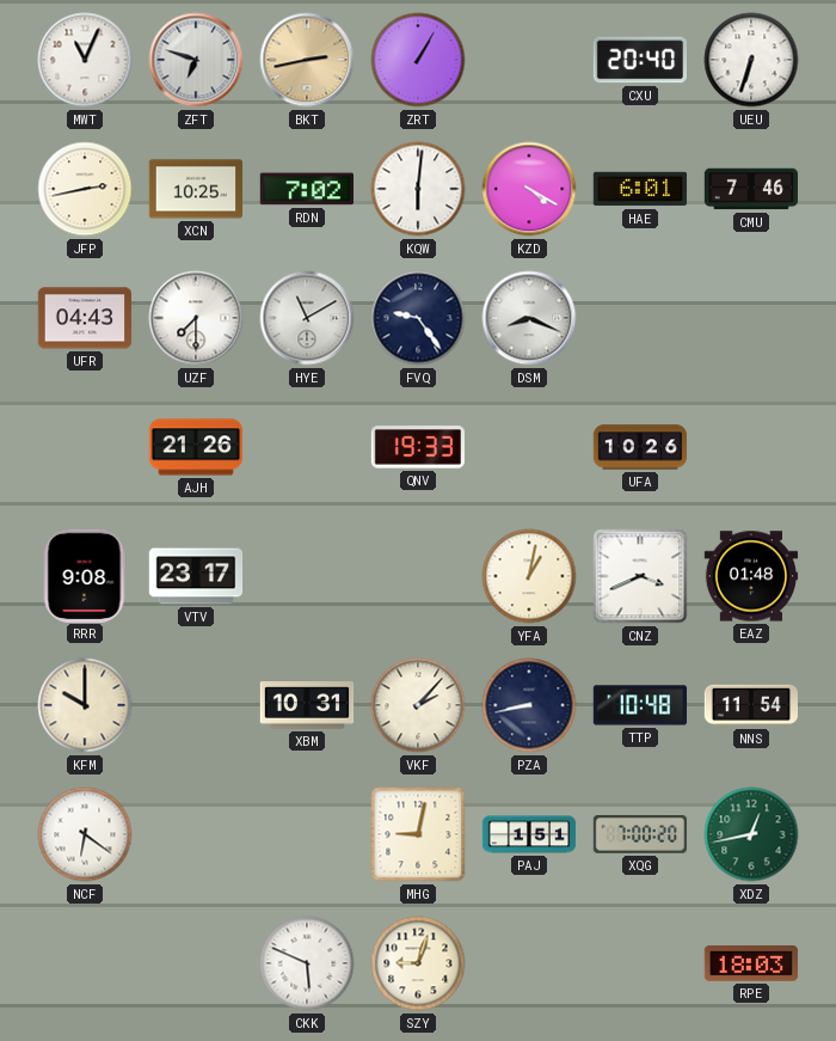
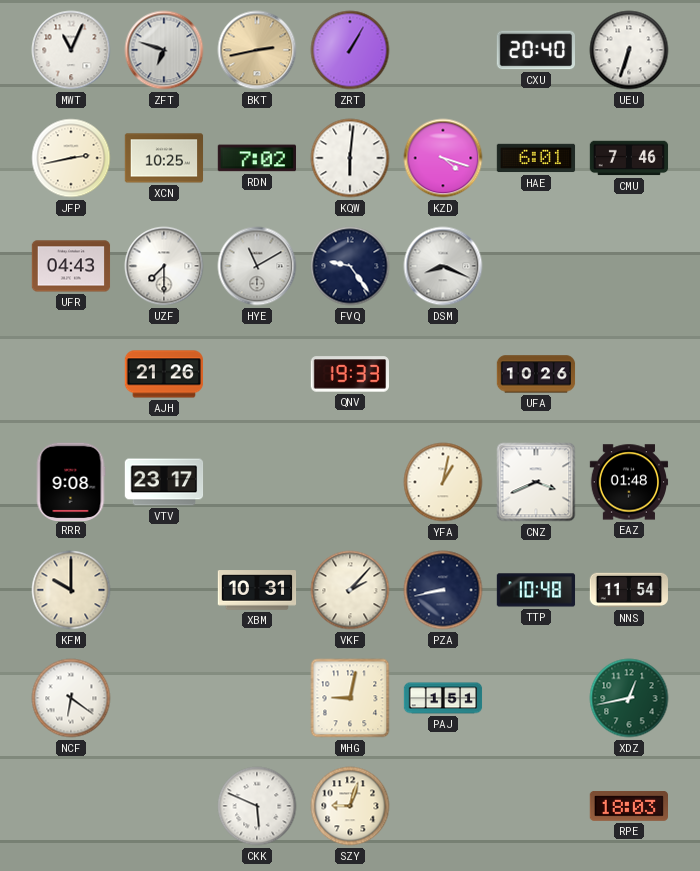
KZD: 4:20 -> 4:18
XQG: 7:00 -> none
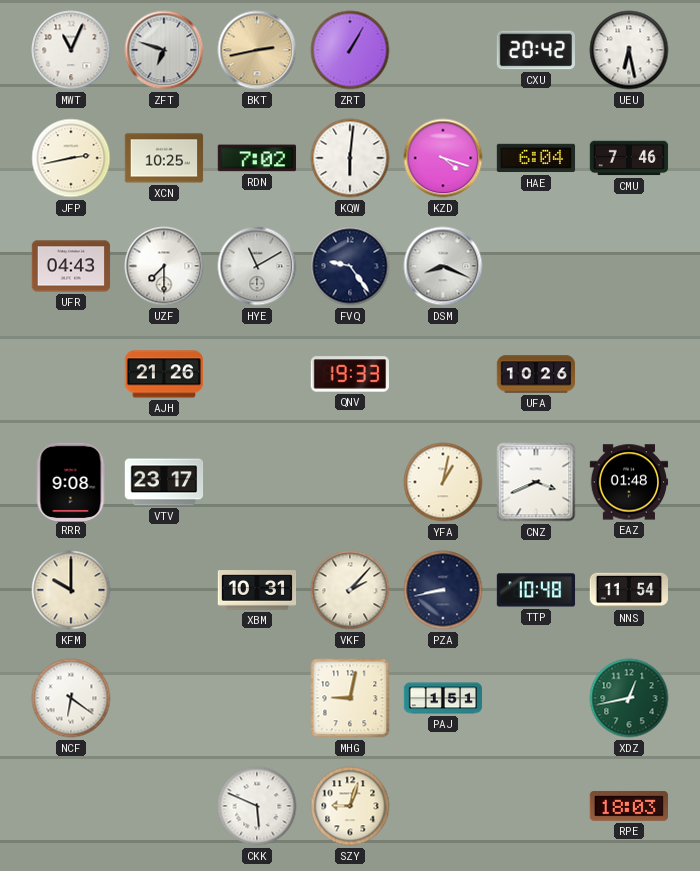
CXU: 20:40 -> 20:42
UEU: 6:33 -> 6:28
HAE: 6:01 -> 6:04
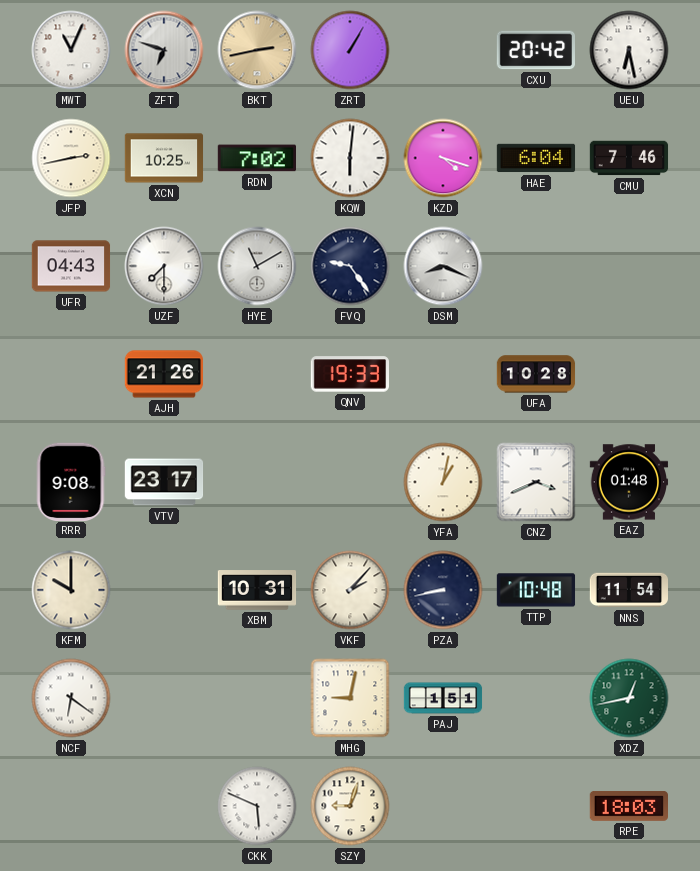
UFA: 10:26 -> 10:28
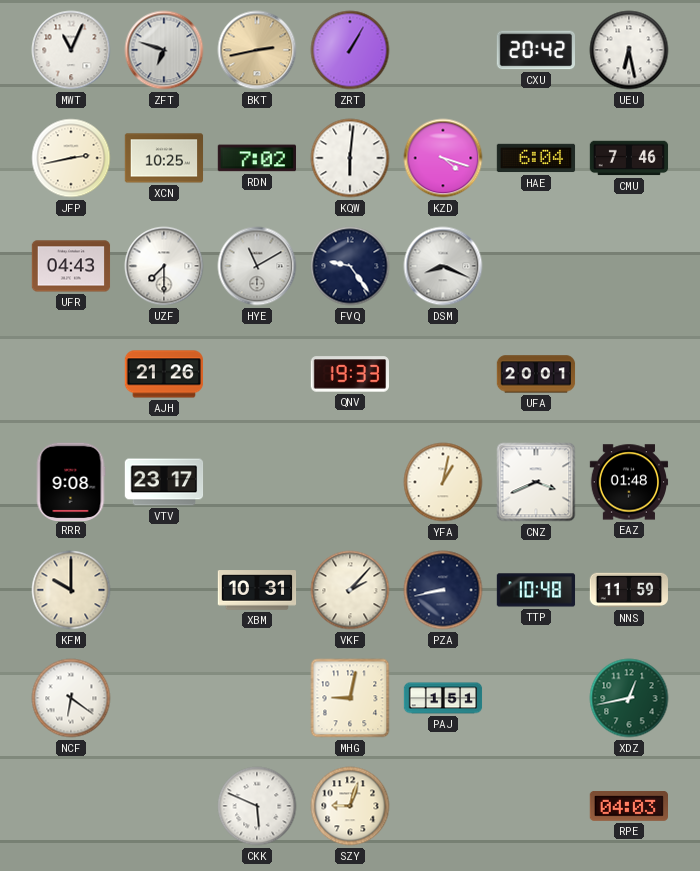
UFA: 10:28 -> 20:01
NNS: 11:54 -> 11:59
RPE: 18:03 -> 04:03
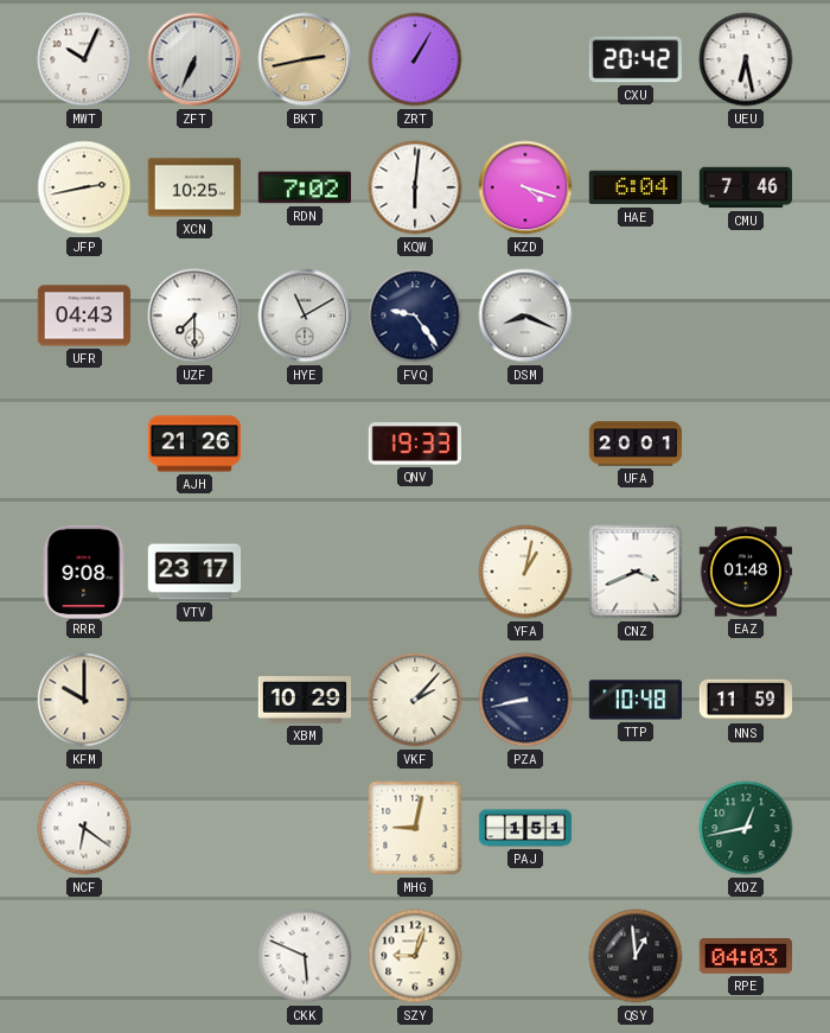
MWT: 11:04 -> 10:04
ZFT: 6:48 -> 6:34
XBM: 10:31 -> 10:29
QSY: none -> 12:59
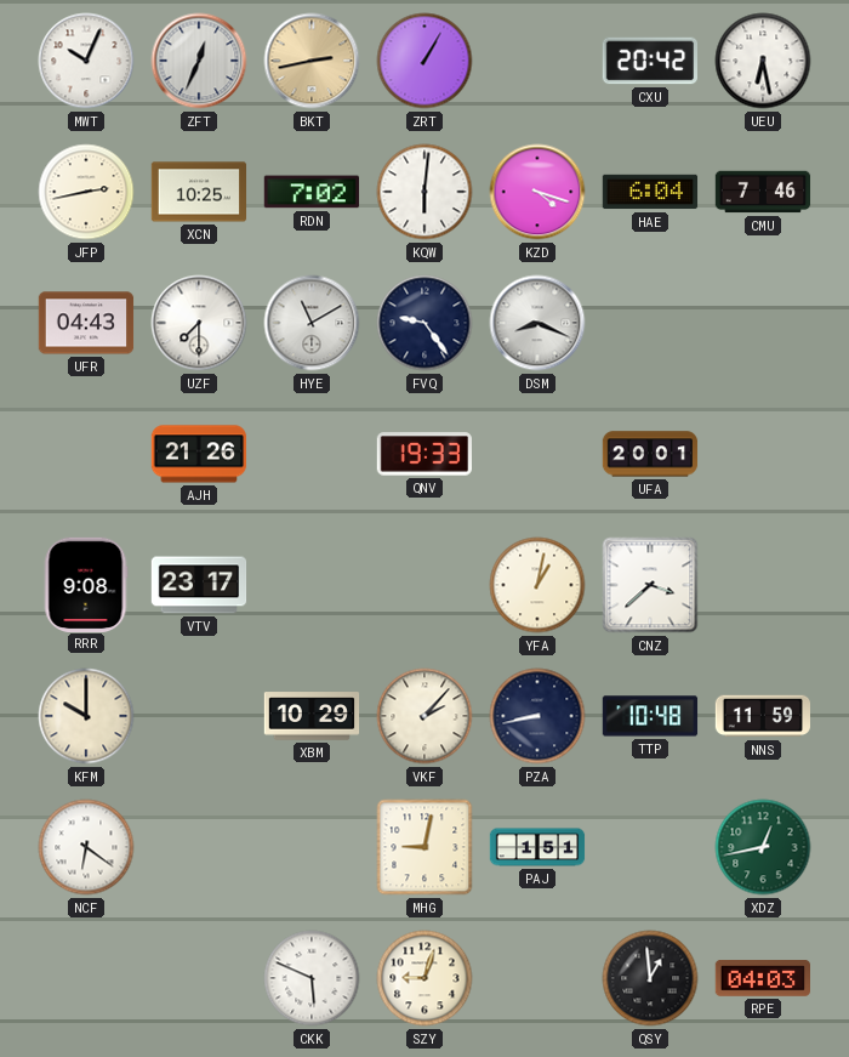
ZFT: 6:34 -> 12:34
CNZ: 3:41 -> 3:38
EAZ: 01:48 -> none
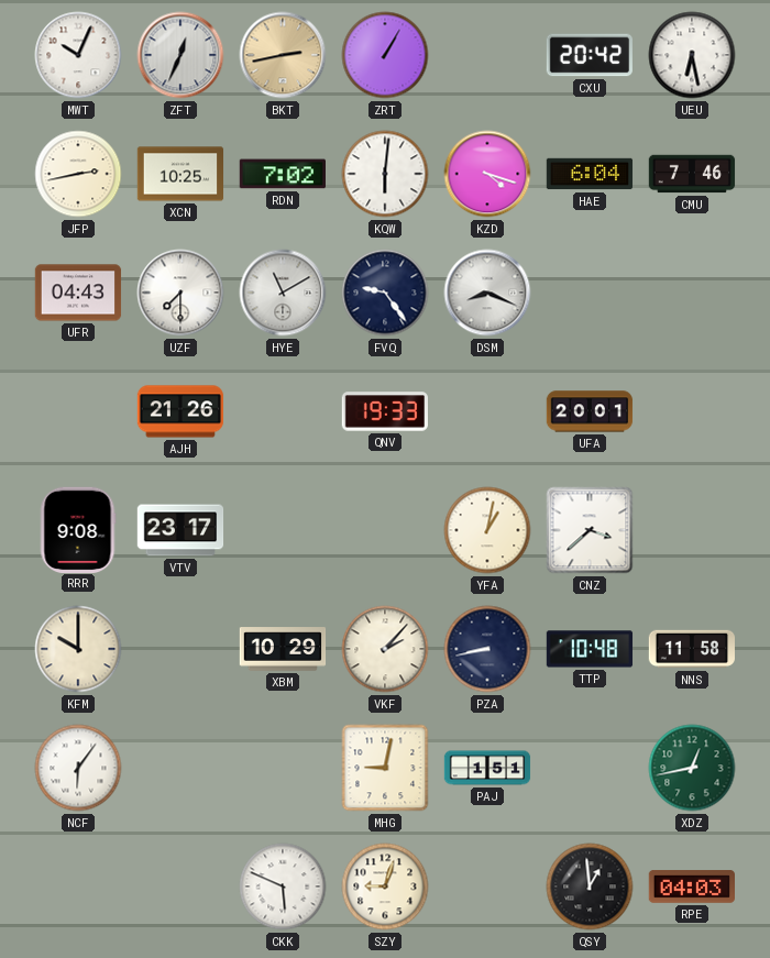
NNS: 11:59 -> 11:58
NCF: 6:21 -> 6:06
